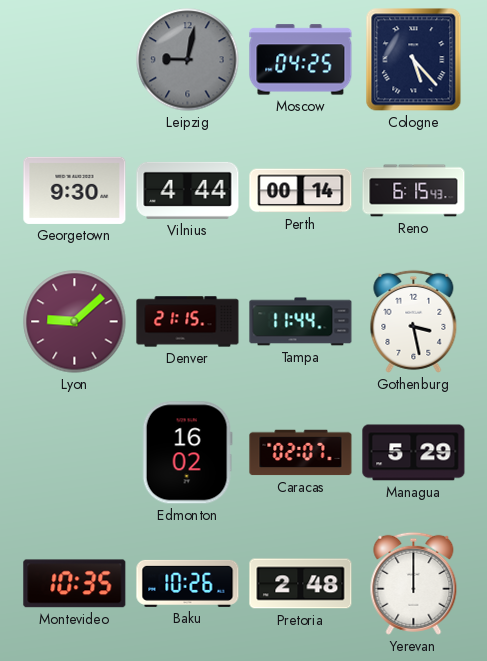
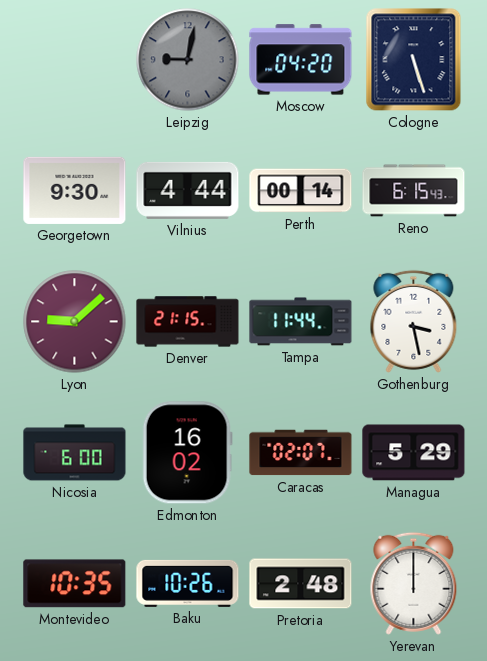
Moscow: 04:25 -> 04:20
Cologne: 5:23 -> 5:27
Nicosia: none -> 6:00
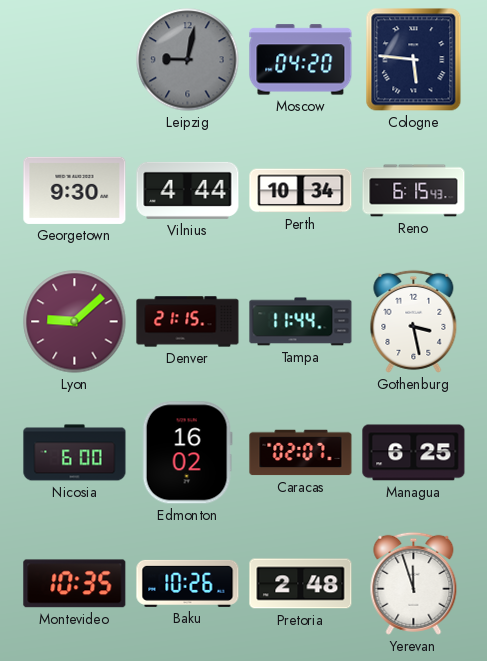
Cologne: 5:27 -> 5:46
Perth: 00:14 -> 10:34
Managua: 5:29 -> 6:25
Yerevan: 12:00 -> 11:57
